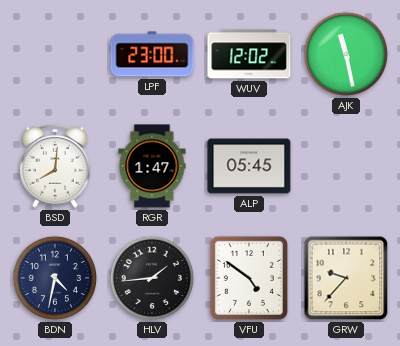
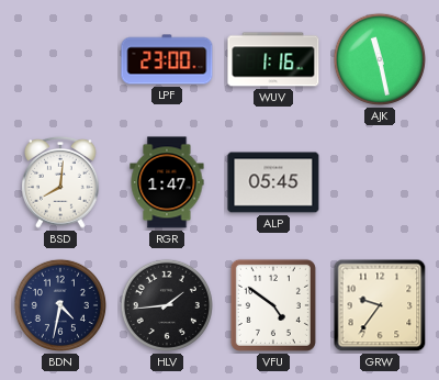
WUV: 12:02 -> 1:16
GRW: 9:37 -> 9:36
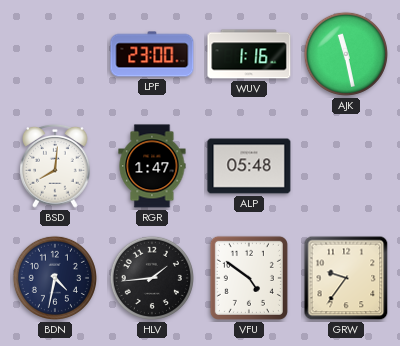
ALP: 05:45 -> 05:48
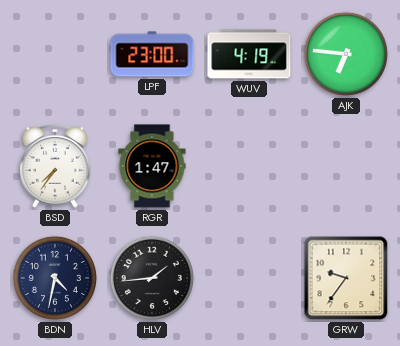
WUV: 1:16 -> 4:19
AJK: 11:28 -> 6:46
BSD: 8:01 -> 7:36
ALP: 05:48 -> none
VFU: 4:51 -> none
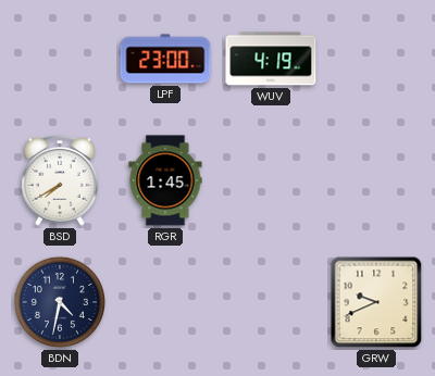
AJK: 6:46 -> none
BSD: 7:36 -> 7:40
RGR: 1:47 -> 1:45
HLV: 1:44 -> none
GRW: 9:36 -> 9:41
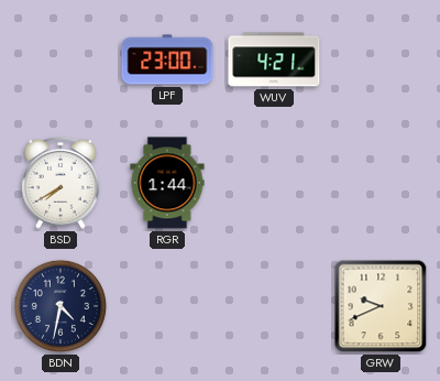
WUV: 4:19 -> 4:21
RGR: 1:45 -> 1:44
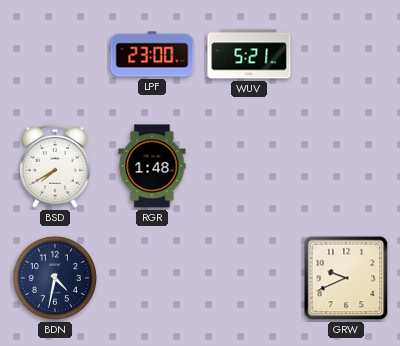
WUV: 4:21 -> 5:21
RGR: 1:44 -> 1:48
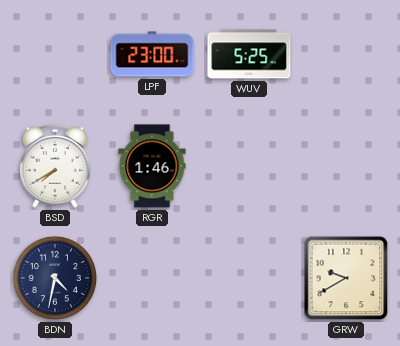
WUV: 5:21 -> 5:25
RGR: 1:48 -> 1:46
GRW: 9:41 -> 9:40
